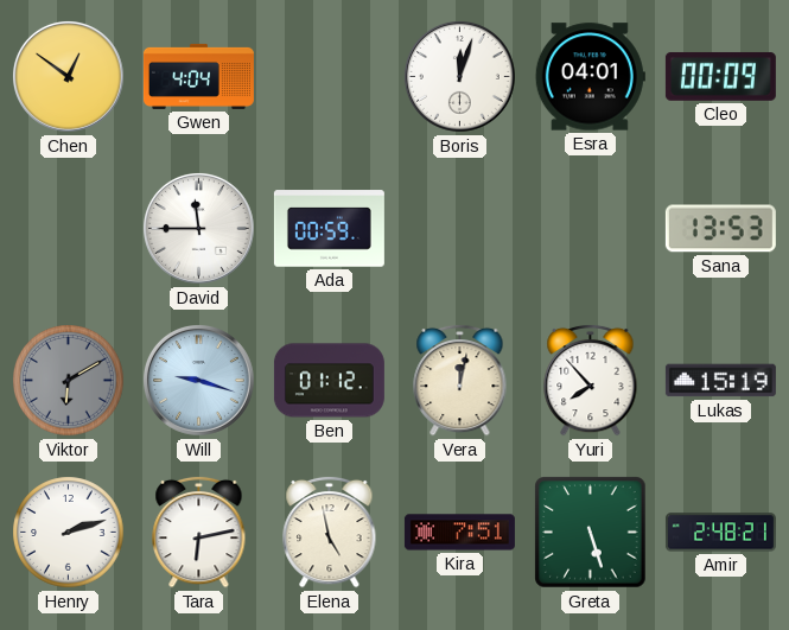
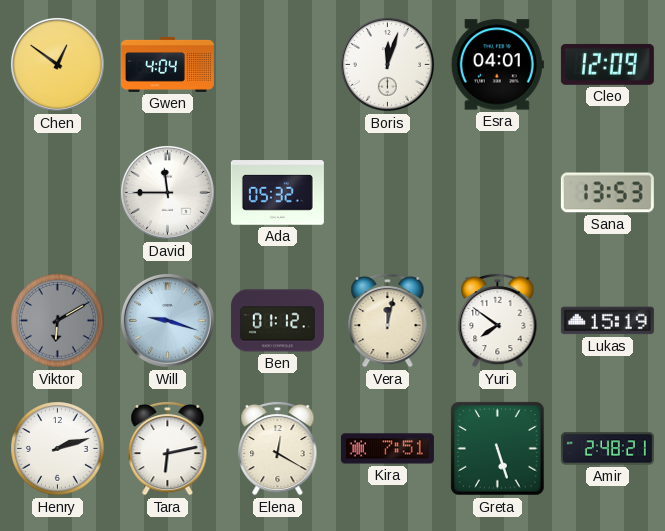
Cleo: 00:09 -> 12:09
Ada: 00:59 -> 05:32
Yuri: 7:53 -> 7:51
Elena: 4:58 -> 12:20
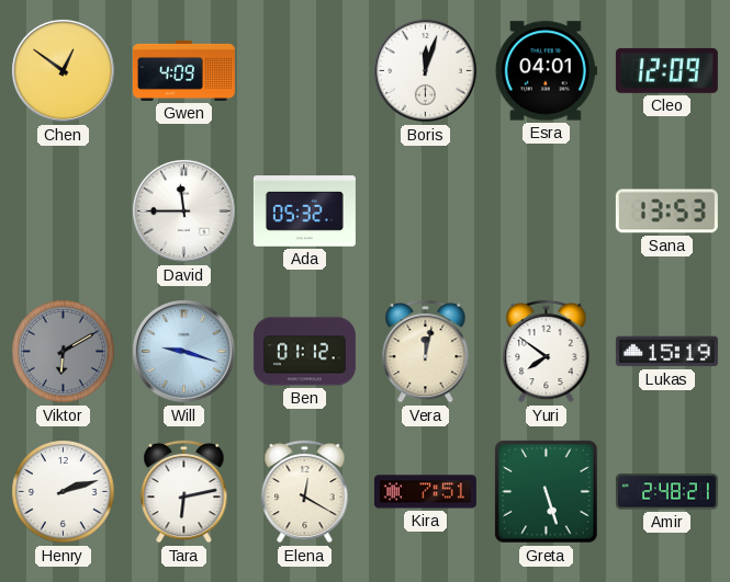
Gwen: 4:04 -> 4:09
